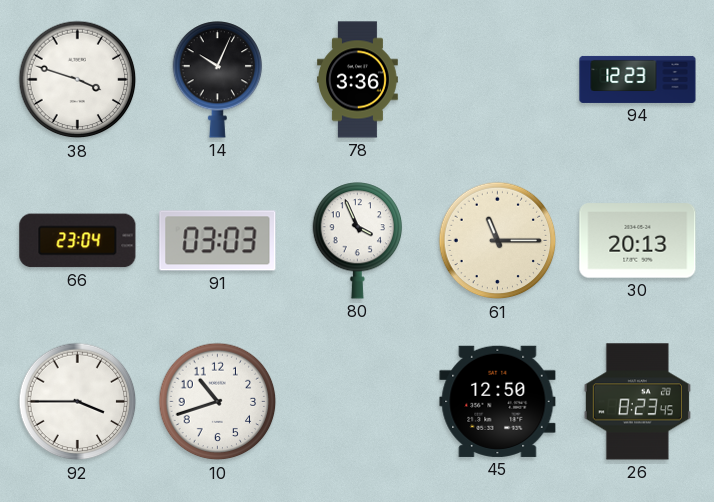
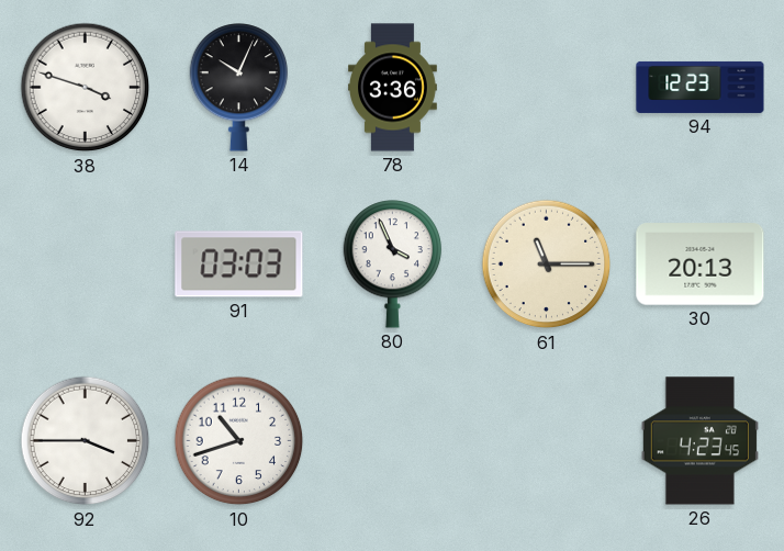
66: 23:04 -> none
45: 12:50 -> none
26: 8:23 -> 4:23
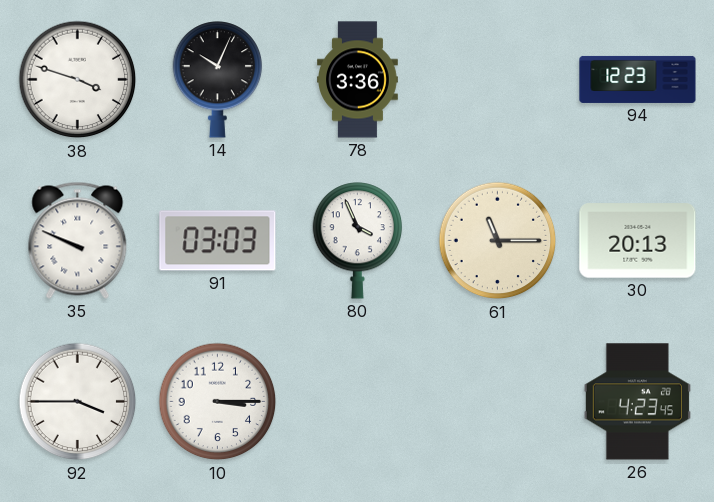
35: none -> 9:49
10: 10:42 -> 3:15
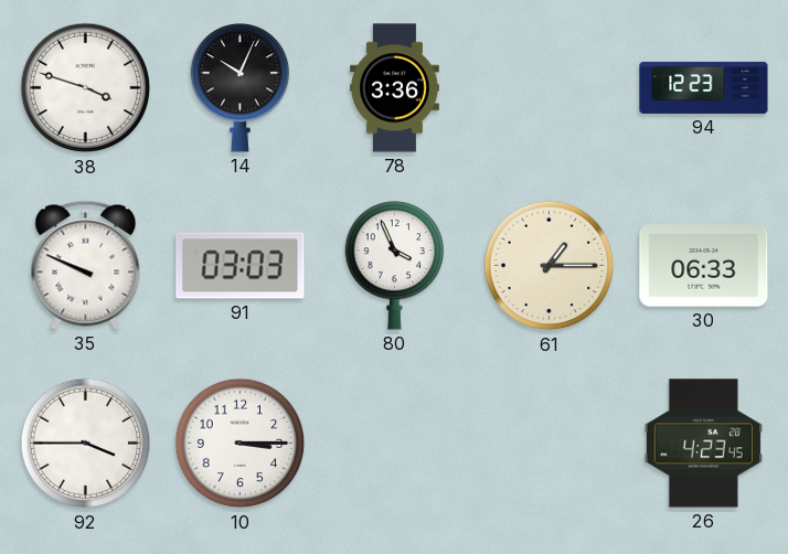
61: 11:15 -> 1:15
30: 20:13 -> 06:33
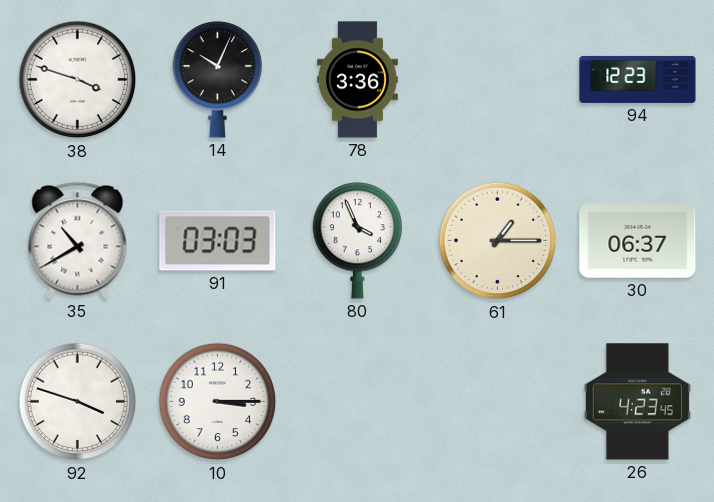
35: 9:49 -> 10:40
30: 06:33 -> 06:37
92: 3:45 -> 3:48
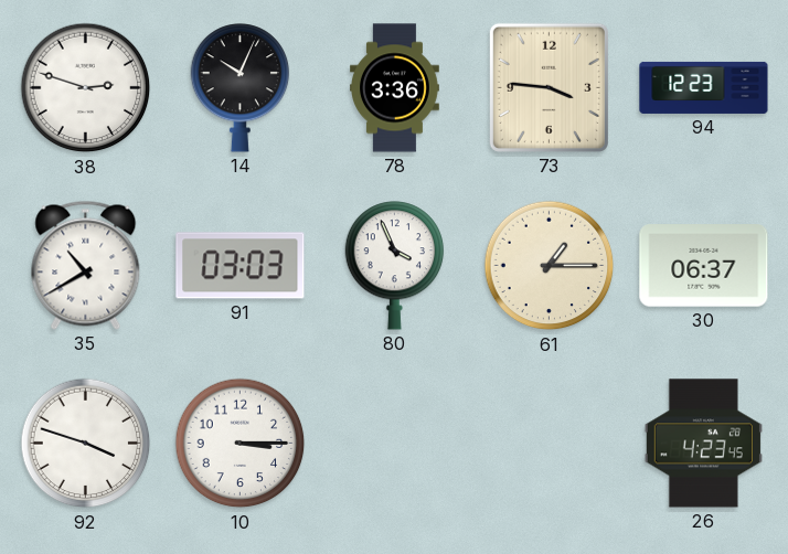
38: 3:48 -> 2:48
73: none -> 3:46
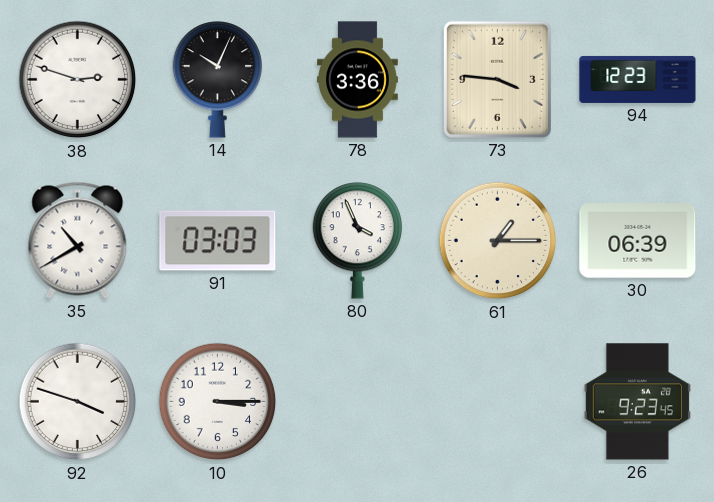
30: 06:37 -> 06:39
26: 4:23 -> 9:23
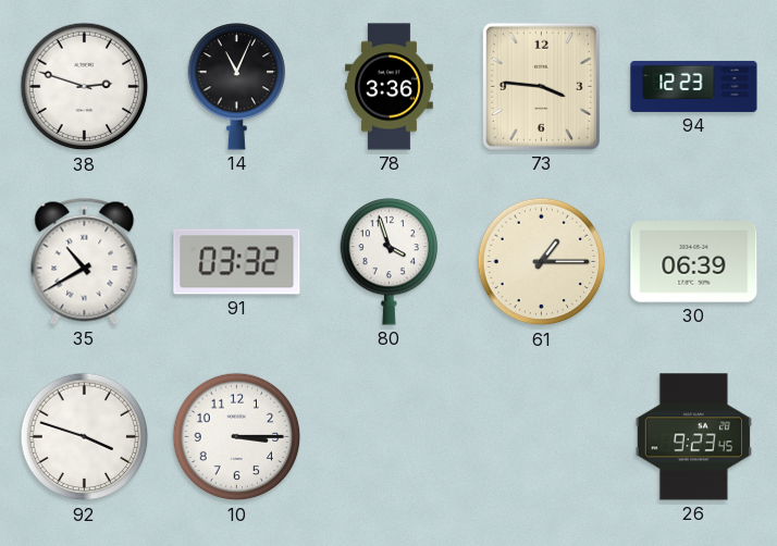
14: 10:04 -> 11:04
91: 03:03 -> 03:32
80: 3:56 -> 3:57
